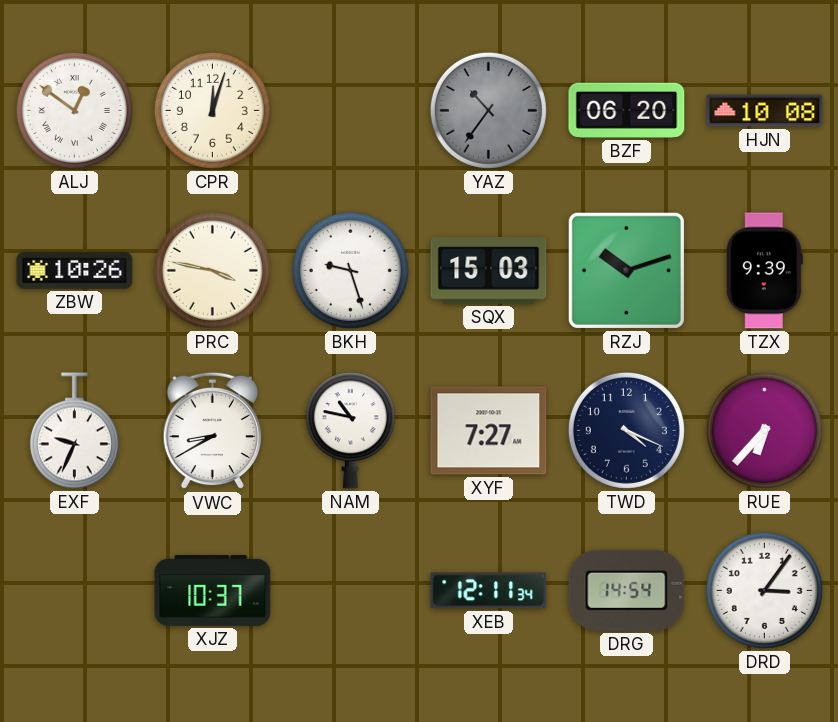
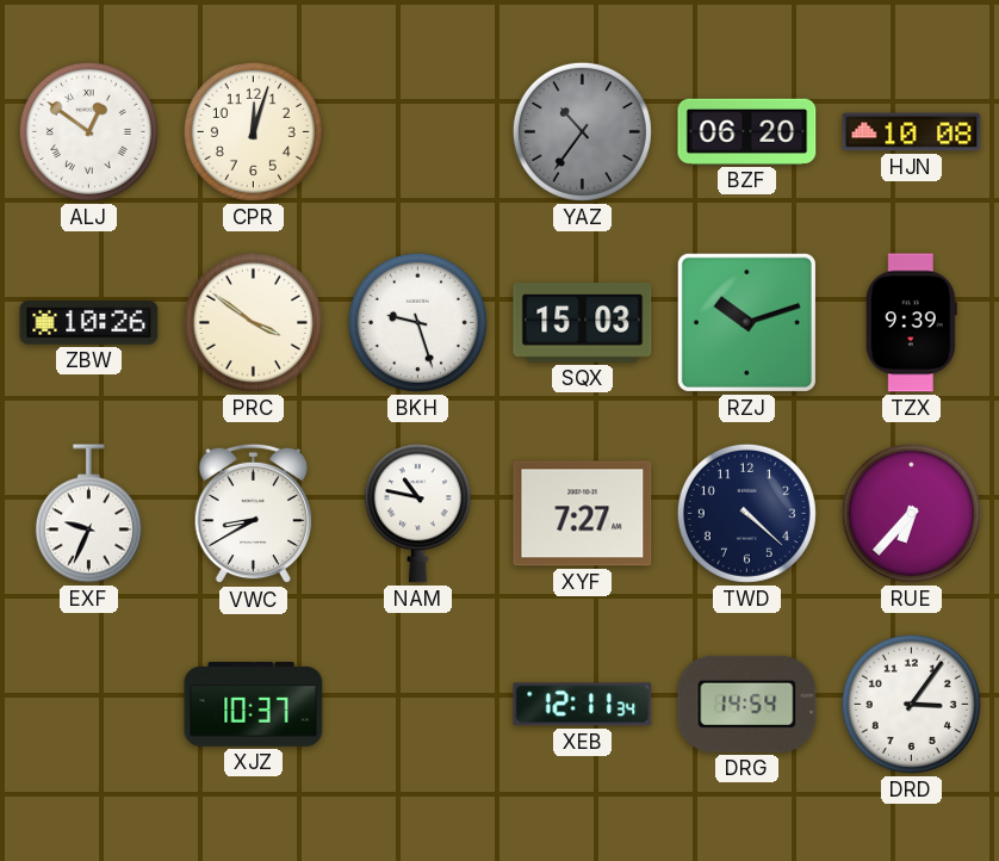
PRC: 3:47 -> 3:51
TWD: 4:19 -> 4:22
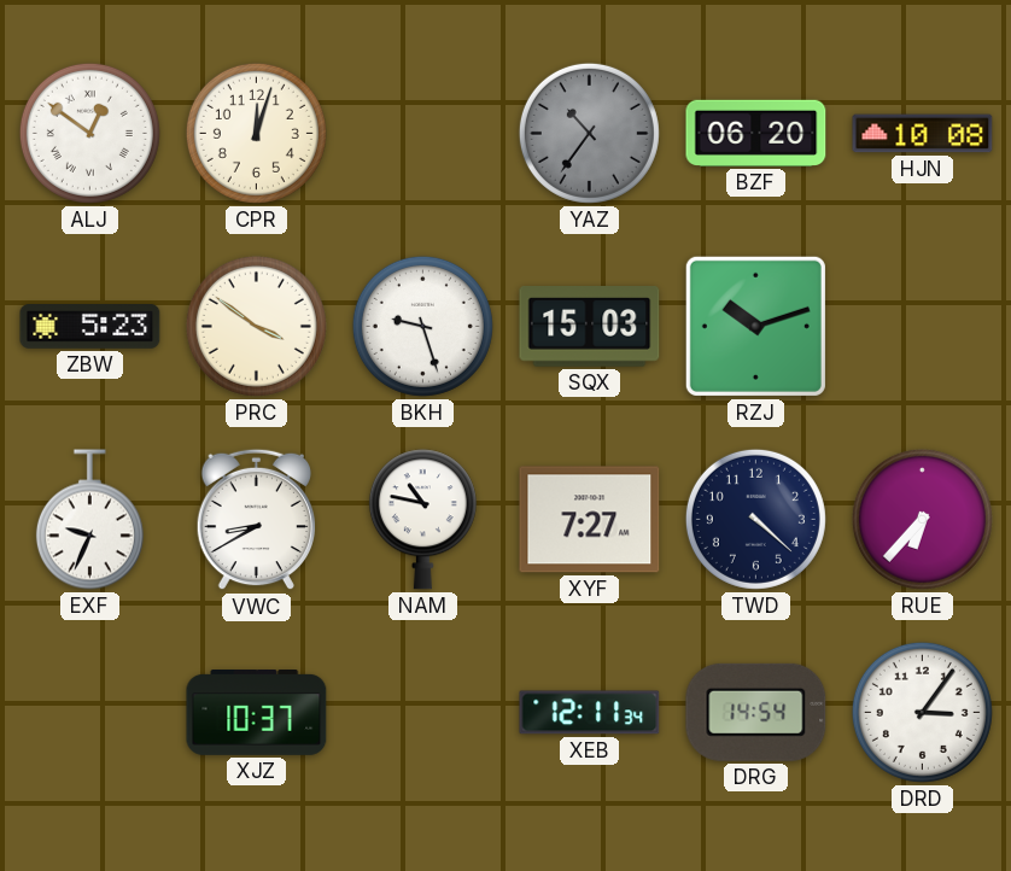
ZBW: 10:26 -> 5:23
TZX: 9:39 -> none
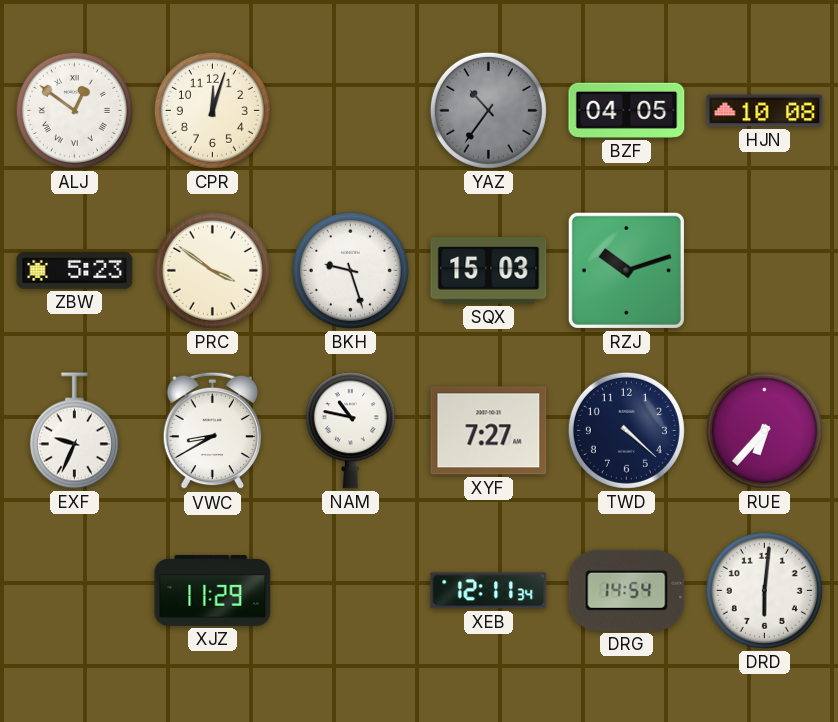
BZF: 06:20 -> 04:05
XJZ: 10:37 -> 11:29
DRD: 3:06 -> 6:01
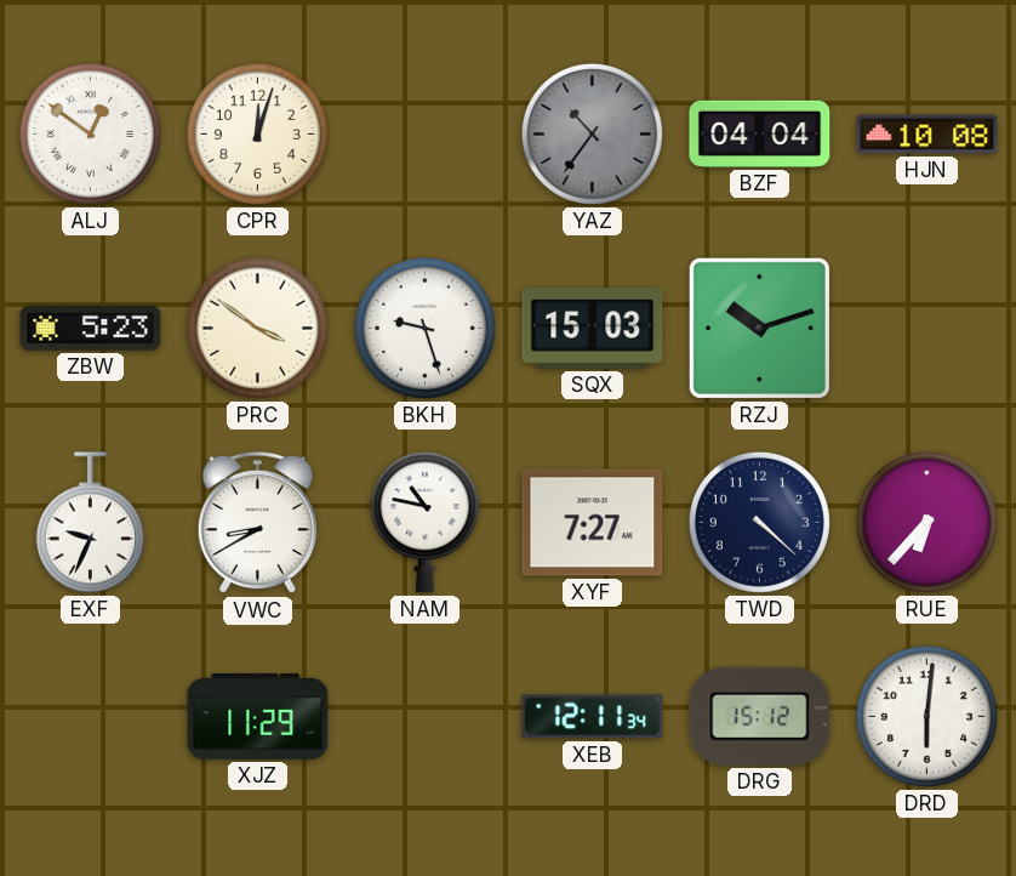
BZF: 04:05 -> 04:04
DRG: 14:54 -> 15:12
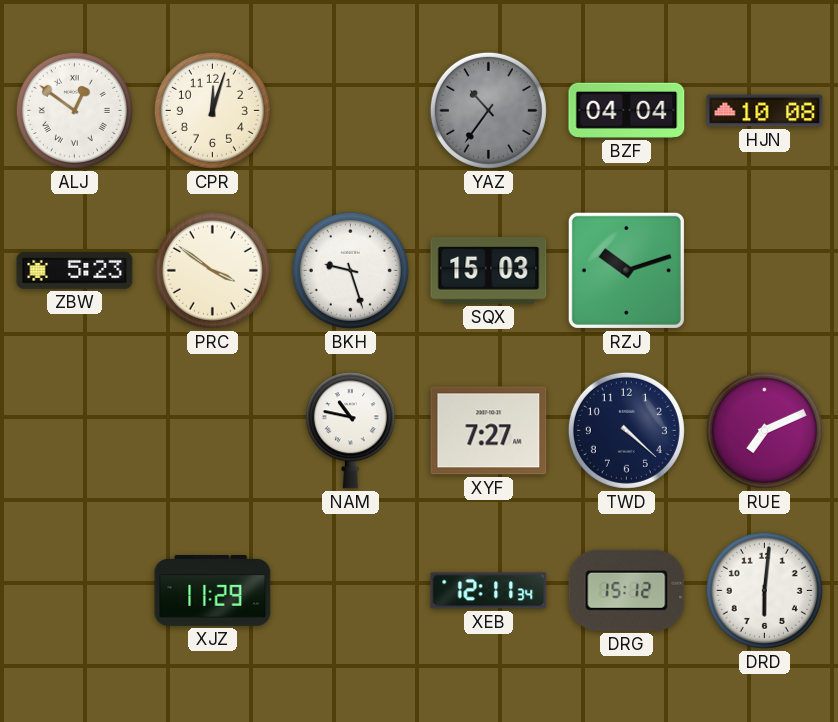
EXF: 9:34 -> none
VWC: 8:40 -> none
RUE: 6:37 -> 7:11
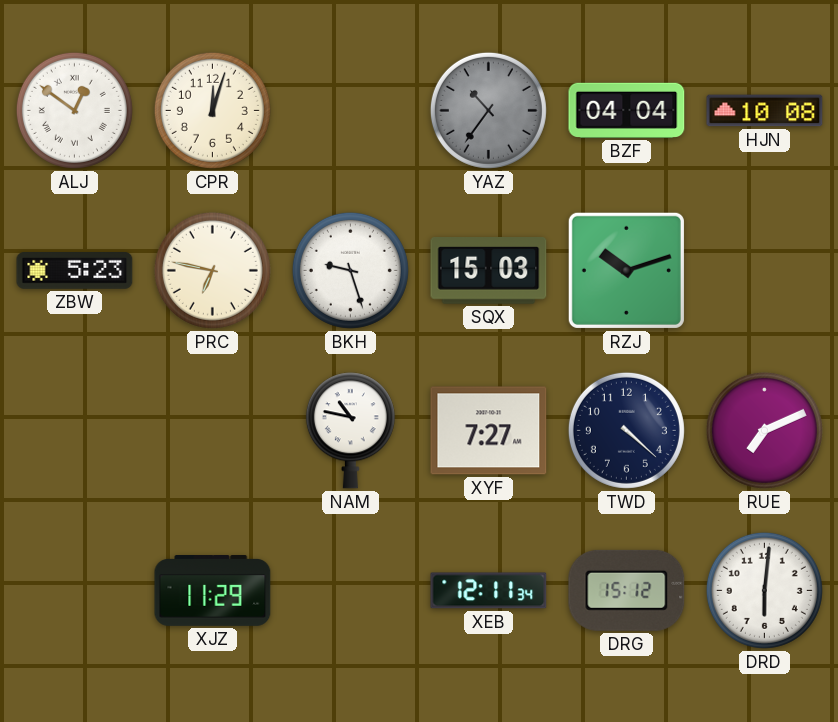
PRC: 3:51 -> 6:47
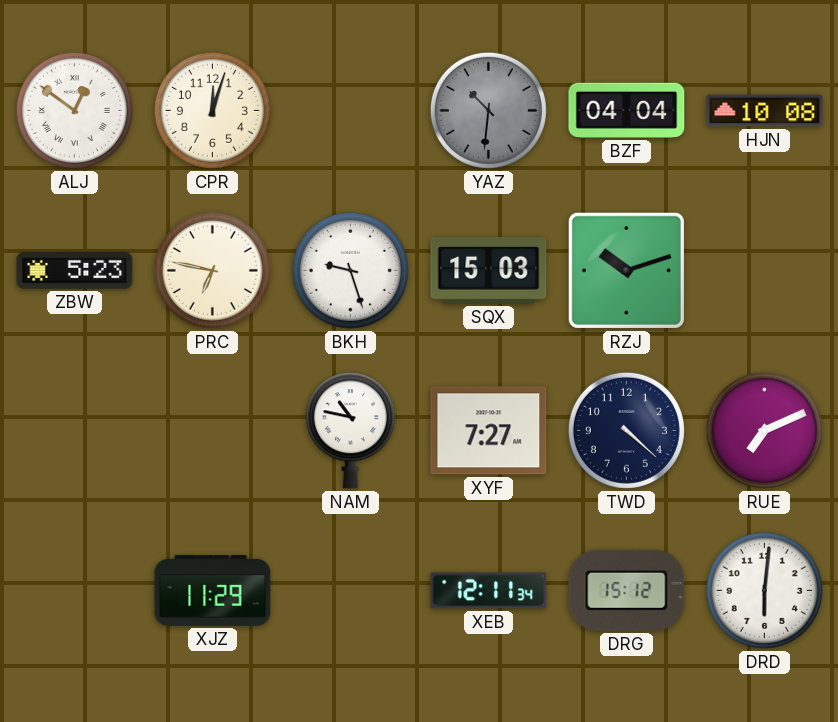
YAZ: 10:36 -> 10:31
